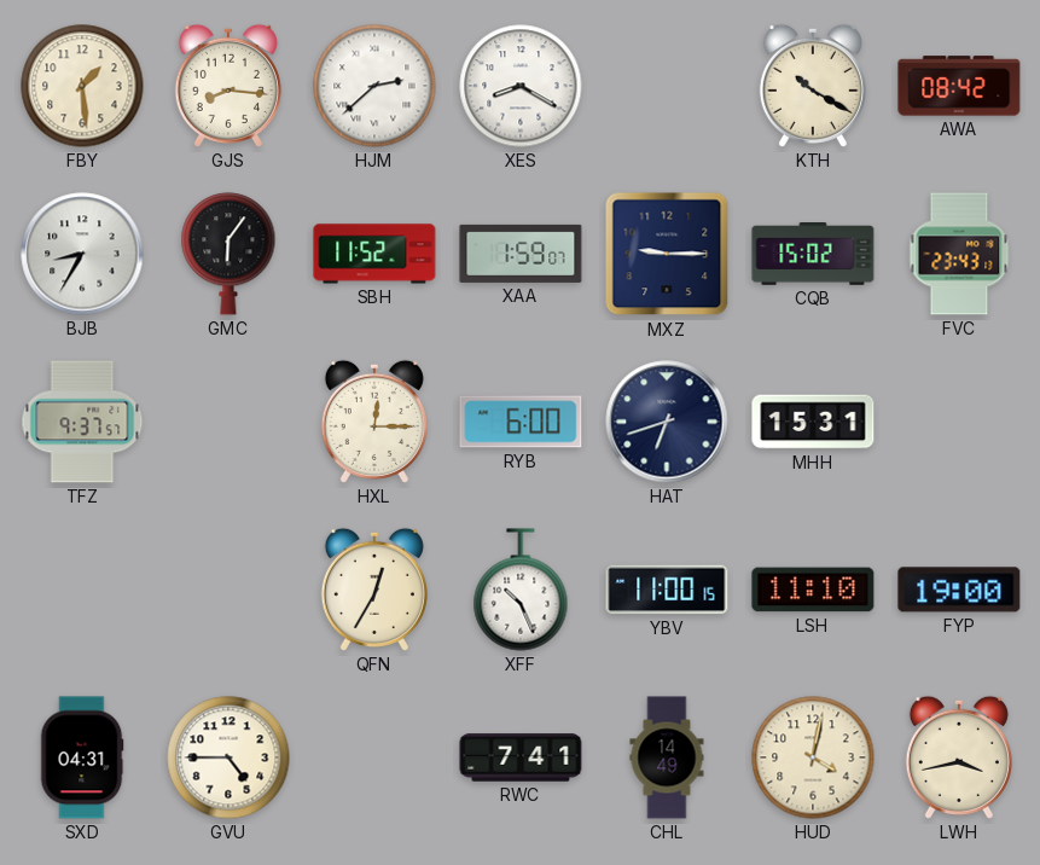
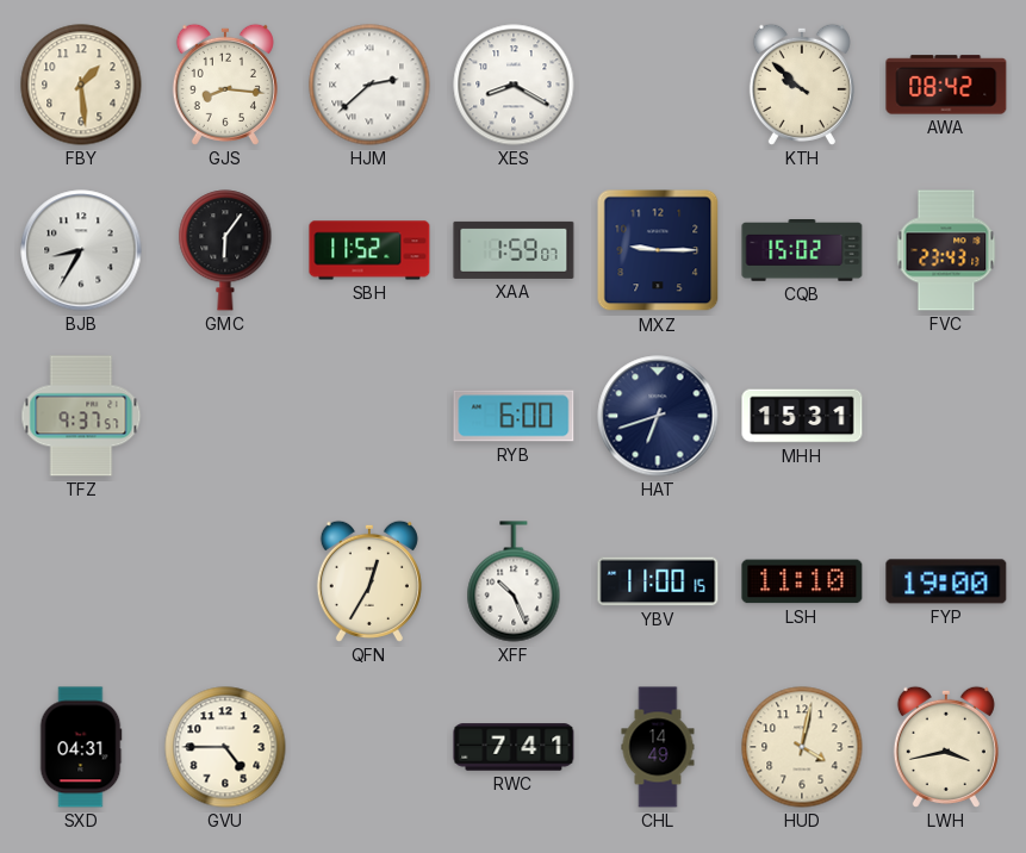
KTH: 10:20 -> 9:52
HXL: 12:15 -> none
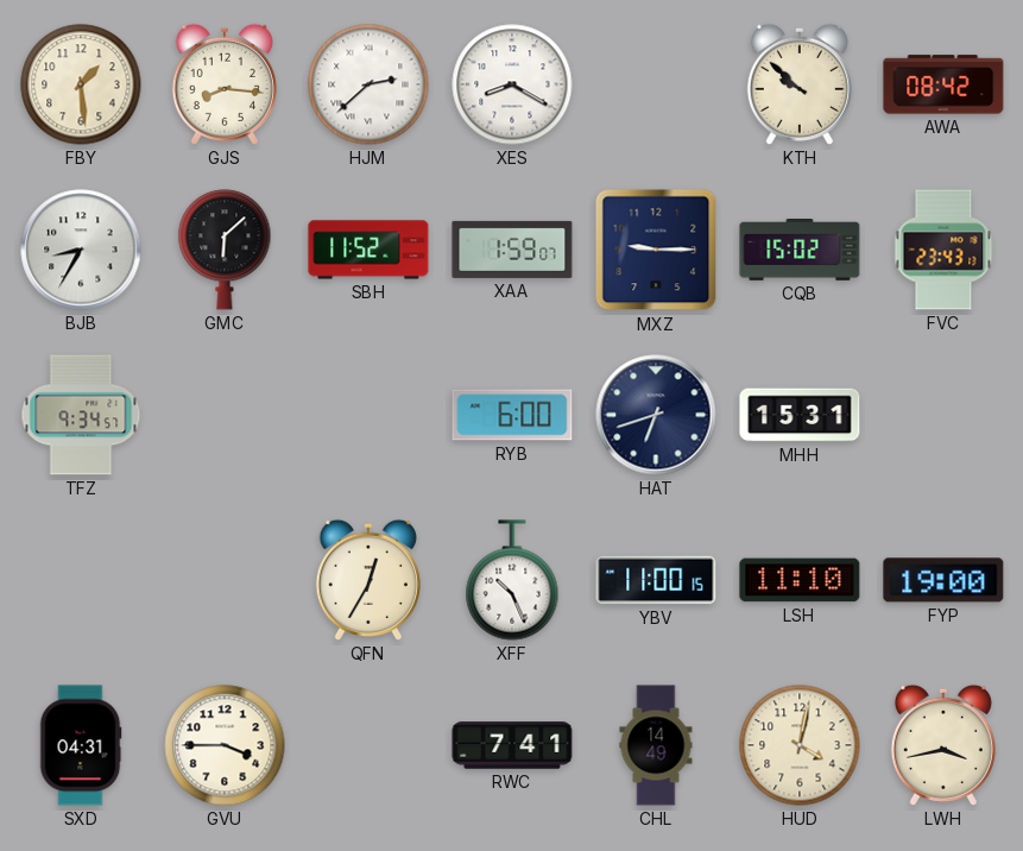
GMC: 6:06 -> 6:08
TFZ: 9:37 -> 9:34
GVU: 4:45 -> 3:45
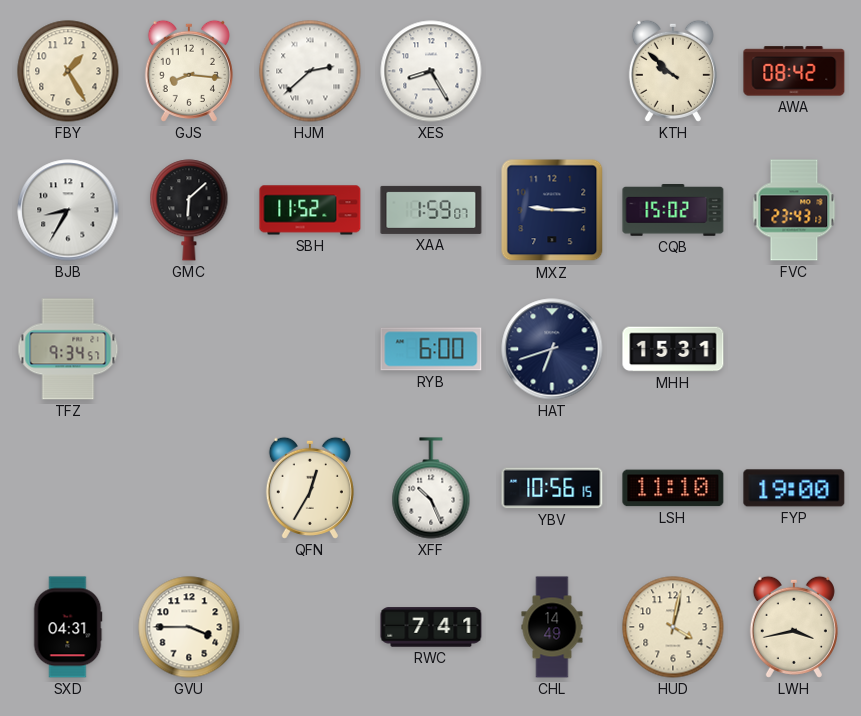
FBY: 1:29 -> 1:25
XES: 8:20 -> 8:25
YBV: 11:00 -> 10:56
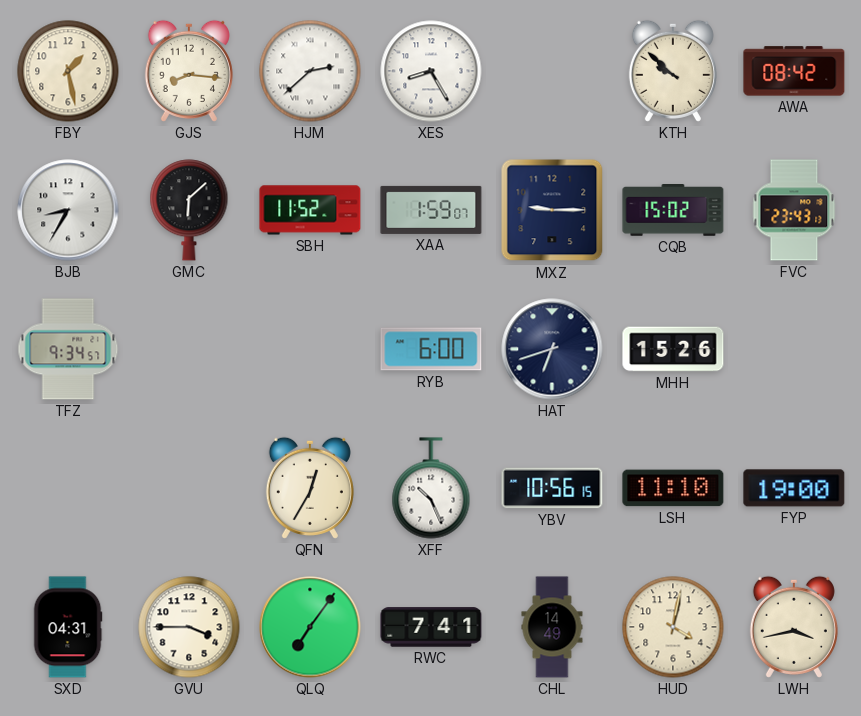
FBY: 1:25 -> 1:28
MHH: 15:31 -> 15:26
QLQ: none -> 7:06
